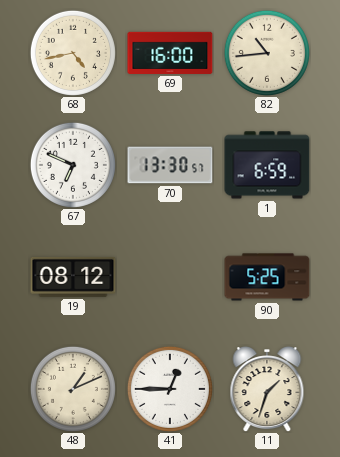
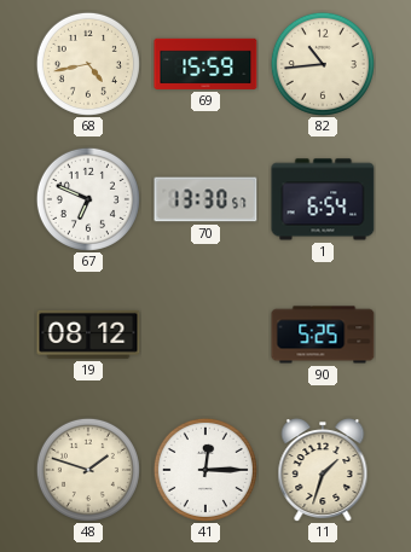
69: 16:00 -> 15:59
1: 6:59 -> 6:54
48: 1:11 -> 1:48
41: 12:45 -> 12:15
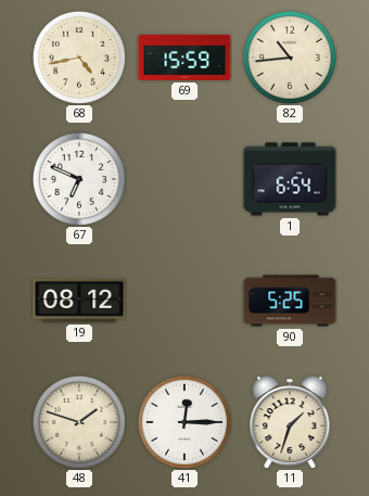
70: 13:30 -> none
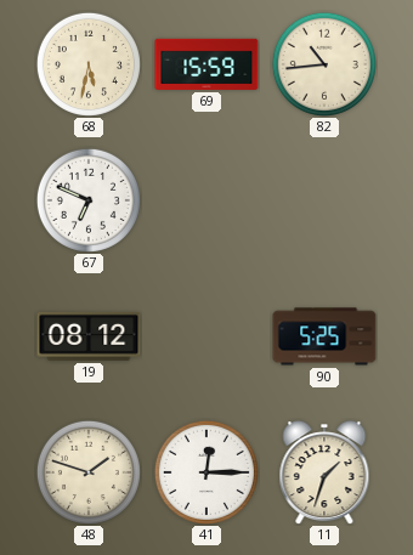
68: 4:43 -> 5:32
1: 6:54 -> none
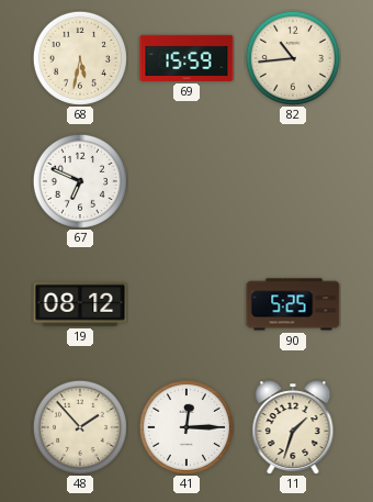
48: 1:48 -> 1:53
